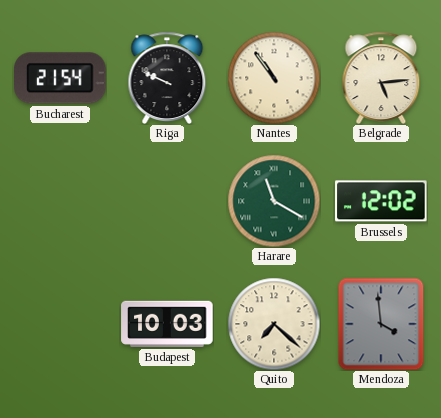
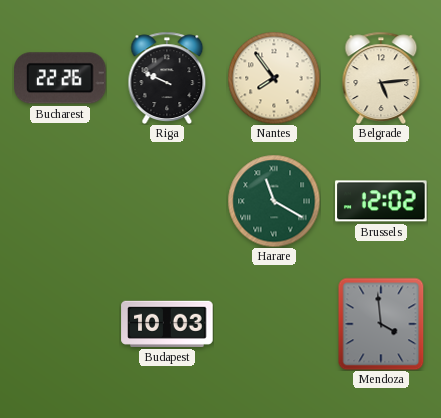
Bucharest: 21:54 -> 22:26
Nantes: 10:54 -> 7:54
Quito: 7:22 -> none
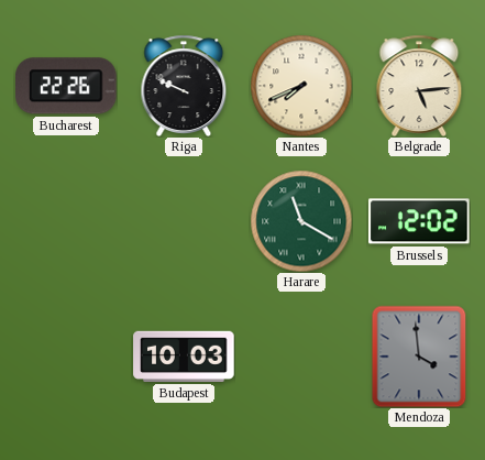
Nantes: 7:54 -> 7:41
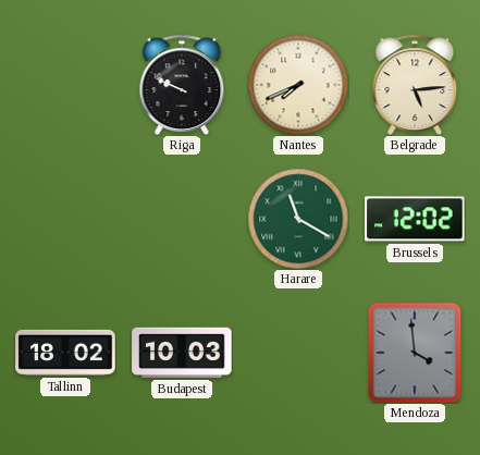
Bucharest: 22:26 -> none
Tallinn: none -> 18:02
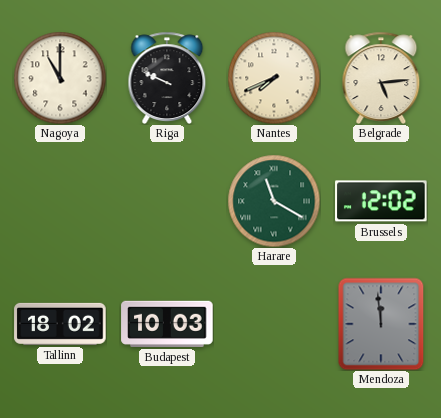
Nagoya: none -> 11:00
Mendoza: 3:59 -> 11:59
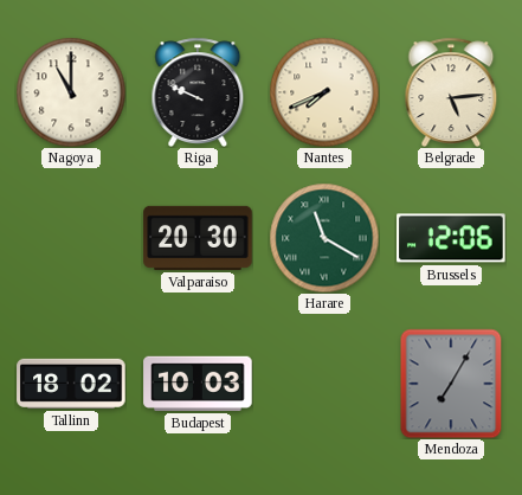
Valparaiso: none -> 20:30
Brussels: 12:02 -> 12:06
Mendoza: 11:59 -> 7:05
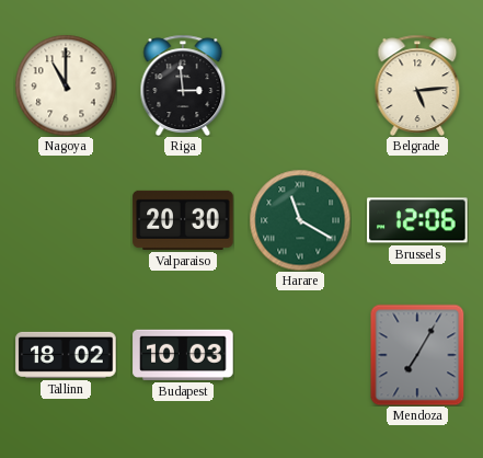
Riga: 9:49 -> 2:59
Nantes: 7:41 -> none
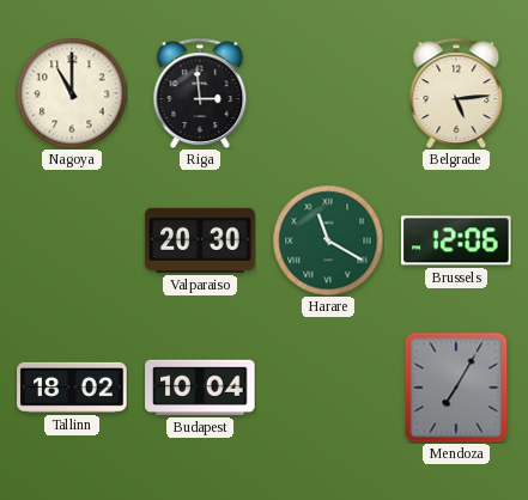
Budapest: 10:03 -> 10:04
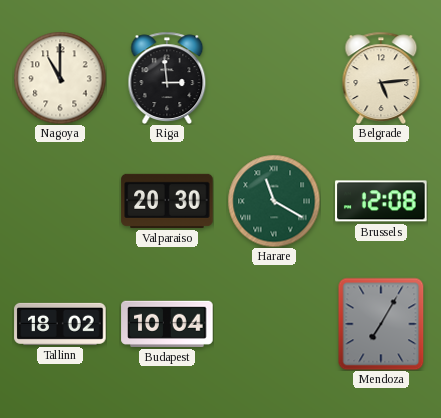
Brussels: 12:06 -> 12:08
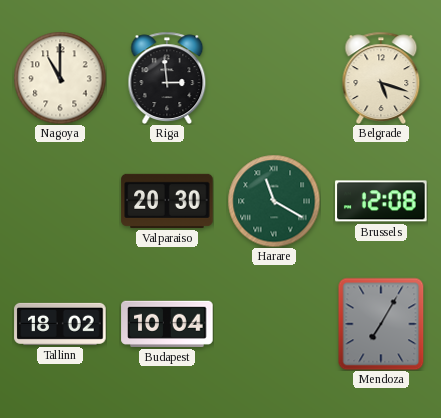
Belgrade: 5:14 -> 5:18
